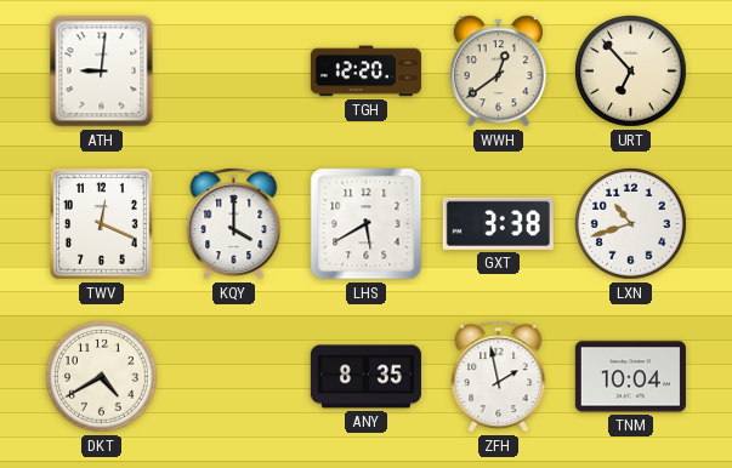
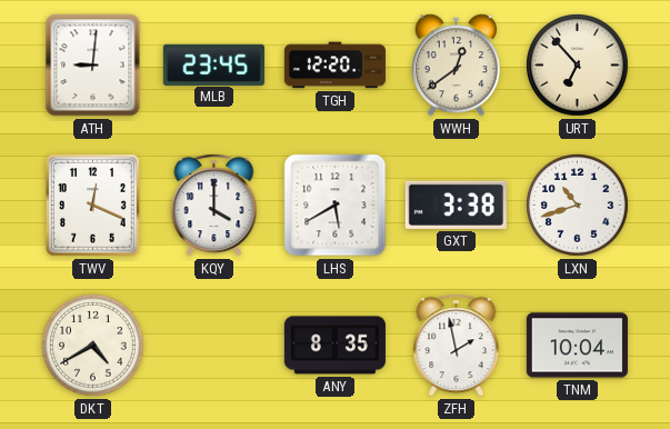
MLB: none -> 23:45
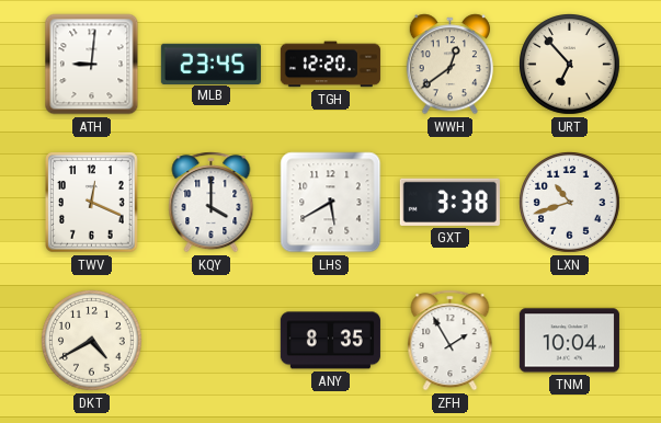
ZFH: 1:58 -> 1:55
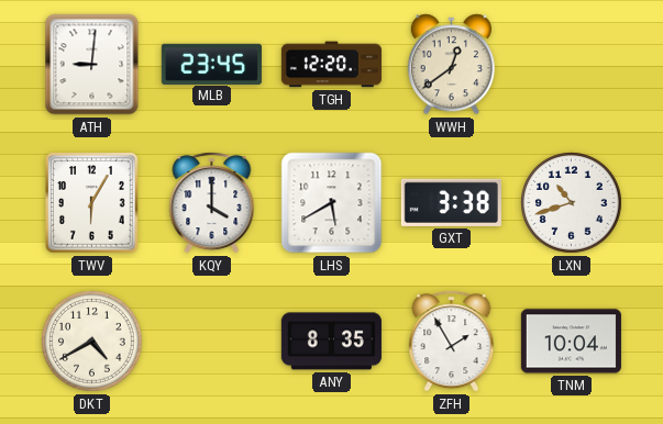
URT: 6:53 -> none
TWV: 12:19 -> 6:05
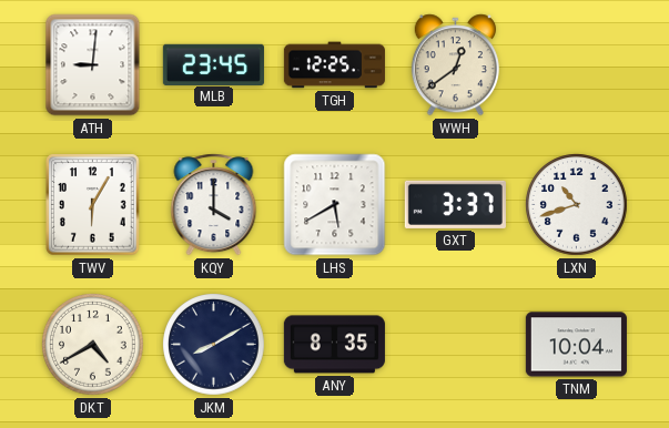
TGH: 12:20 -> 12:25
GXT: 3:38 -> 3:37
JKM: none -> 8:10
ZFH: 1:55 -> none
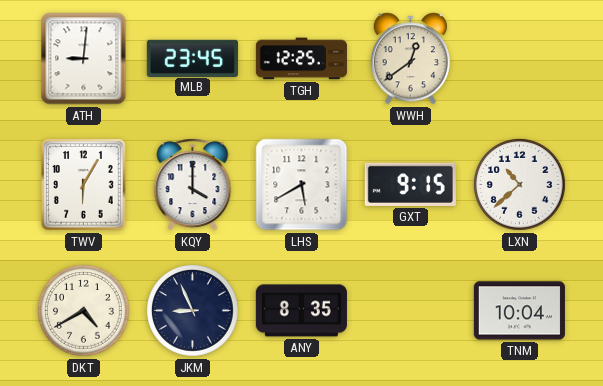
GXT: 3:37 -> 9:15
LXN: 10:42 -> 10:38
JKM: 8:10 -> 8:56
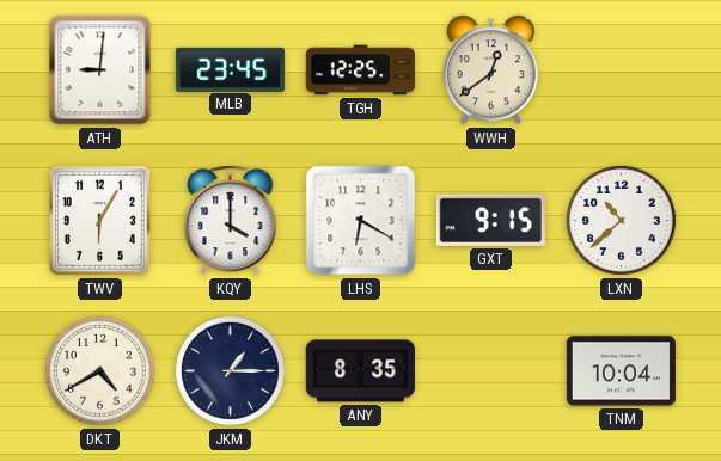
LHS: 5:40 -> 6:20
JKM: 8:56 -> 1:15
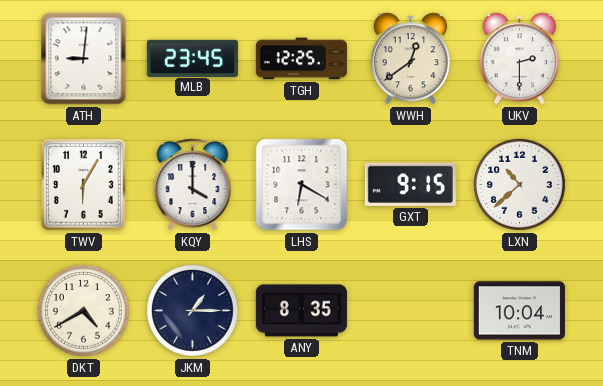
UKV: none -> 2:30
